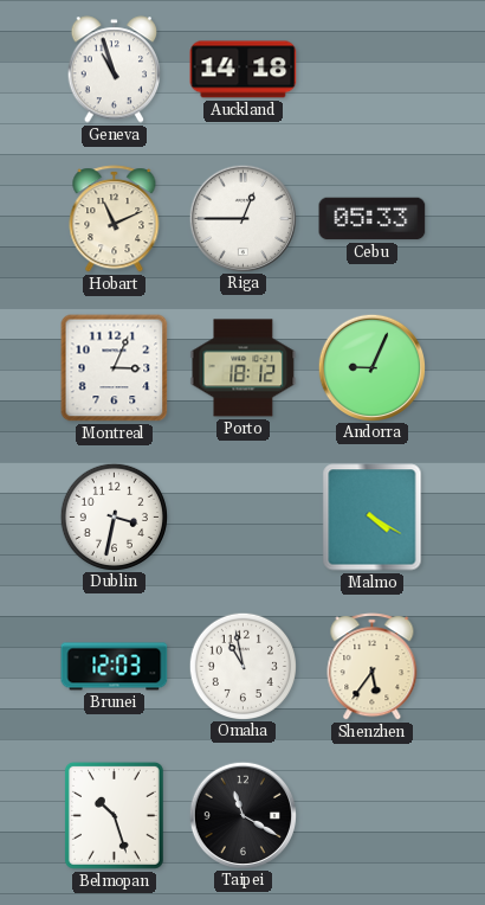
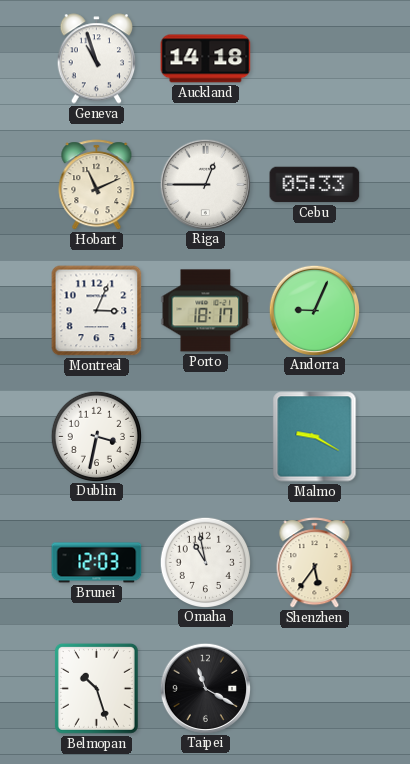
Porto: 18:12 -> 18:17
Malmo: 4:20 -> 9:20
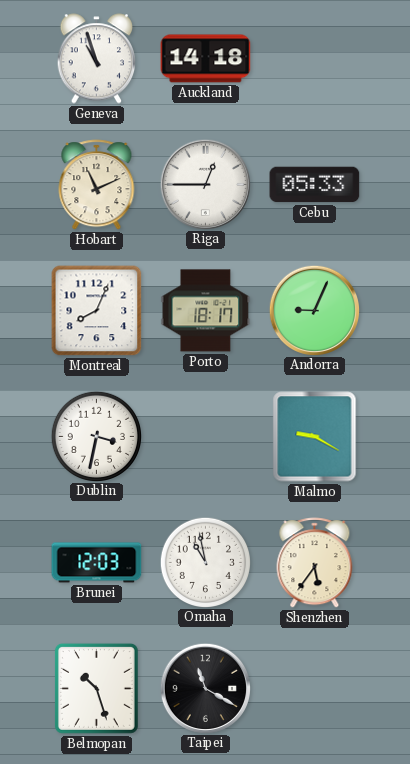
Montreal: 3:04 -> 8:04
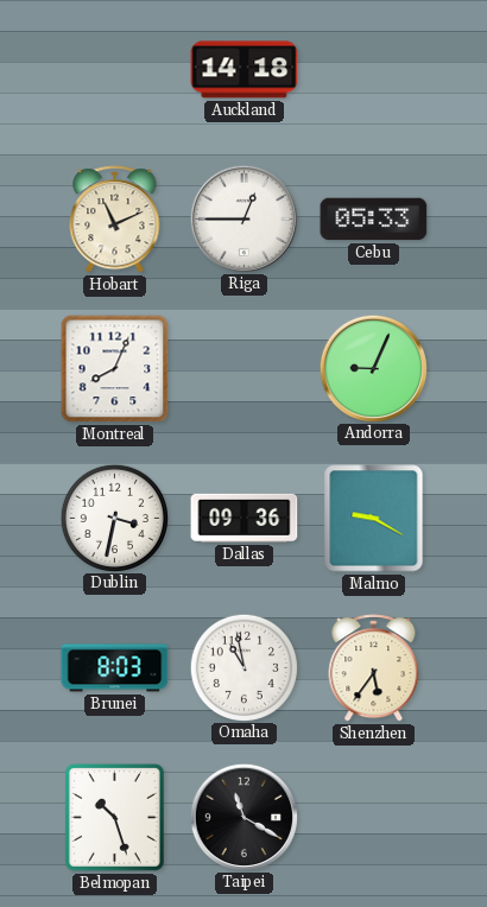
Geneva: 10:57 -> none
Porto: 18:17 -> none
Dallas: none -> 09:36
Brunei: 12:03 -> 8:03
